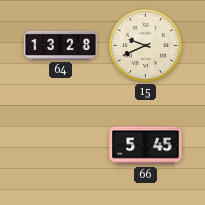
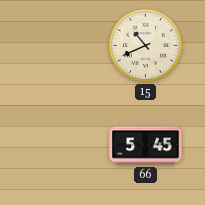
64: 13:28 -> none
15: 9:41 -> 10:41
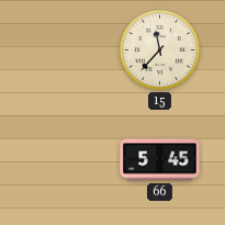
15: 10:41 -> 11:37
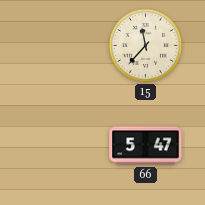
66: 5:45 -> 5:47
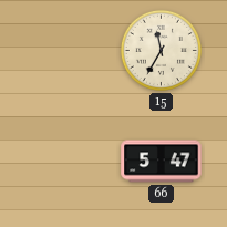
15: 11:37 -> 11:35
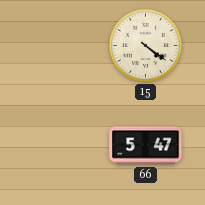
15: 11:35 -> 4:21
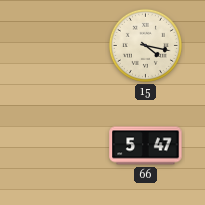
15: 4:21 -> 4:17
